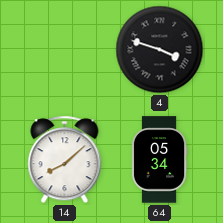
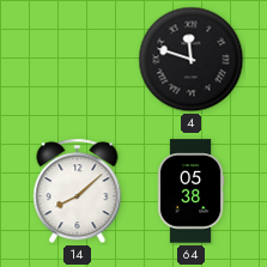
4: 3:48 -> 11:48
64: 05:34 -> 05:38
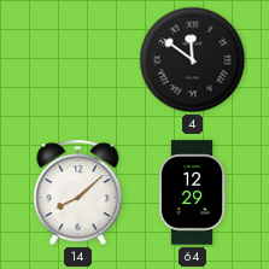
4: 11:48 -> 11:51
64: 05:38 -> 12:29
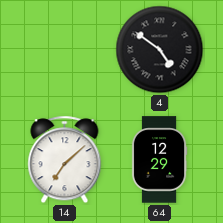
4: 11:51 -> 4:51
14: 8:08 -> 7:08
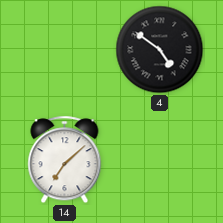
64: 12:29 -> none
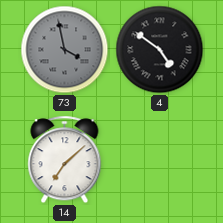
73: none -> 3:58
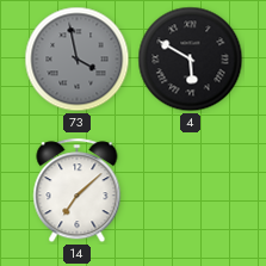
4: 4:51 -> 5:50
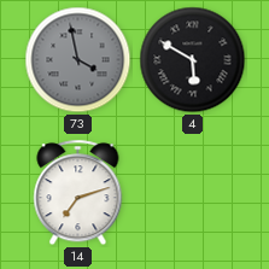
14: 7:08 -> 7:12
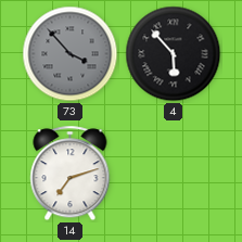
73: 3:58 -> 3:53
4: 5:50 -> 5:53
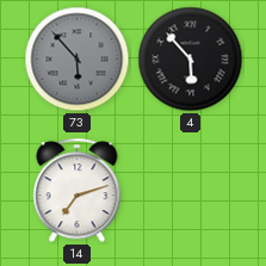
73: 3:53 -> 5:53
